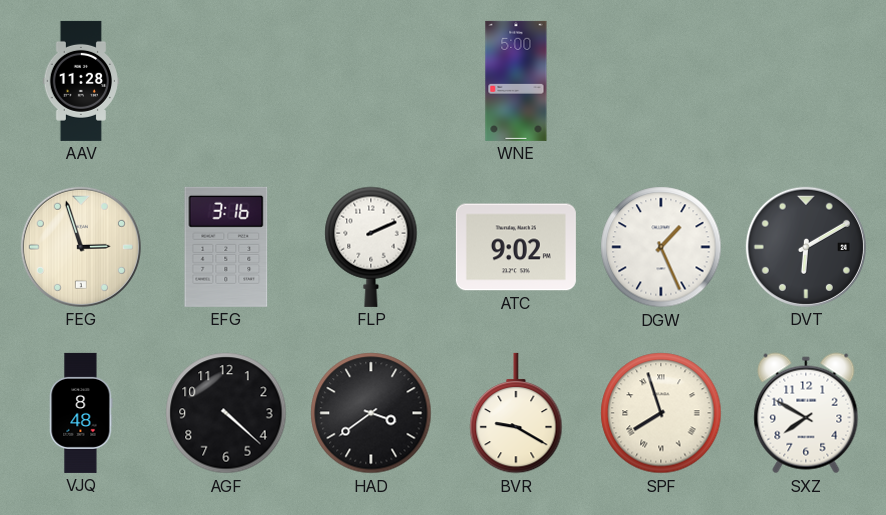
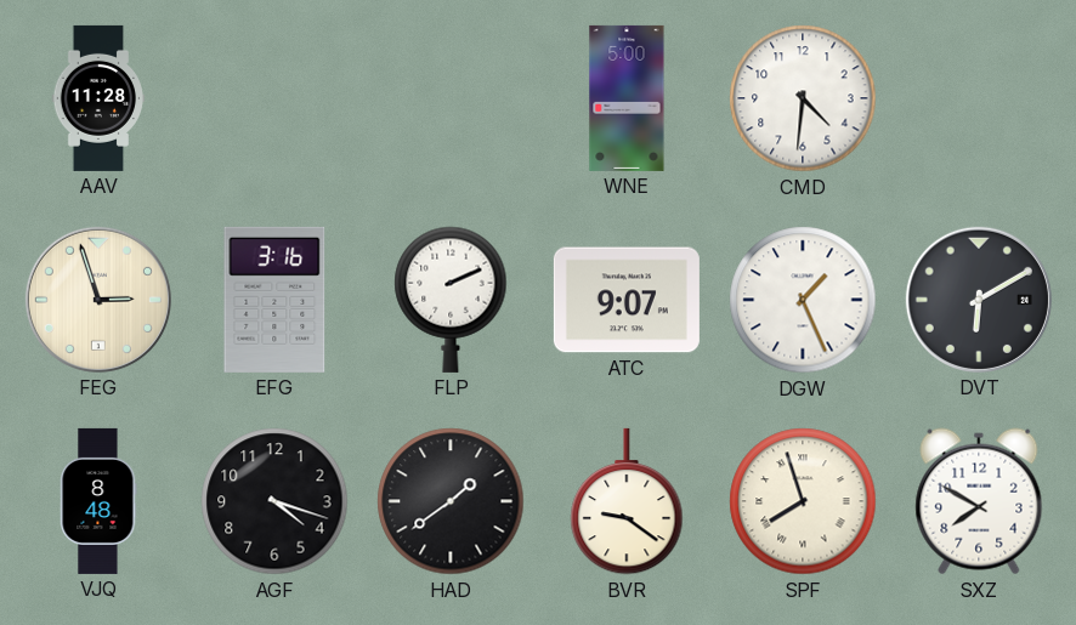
CMD: none -> 4:31
ATC: 9:02 -> 9:07
AGF: 4:22 -> 4:18
HAD: 3:39 -> 1:39
BVR: 9:20 -> 9:21
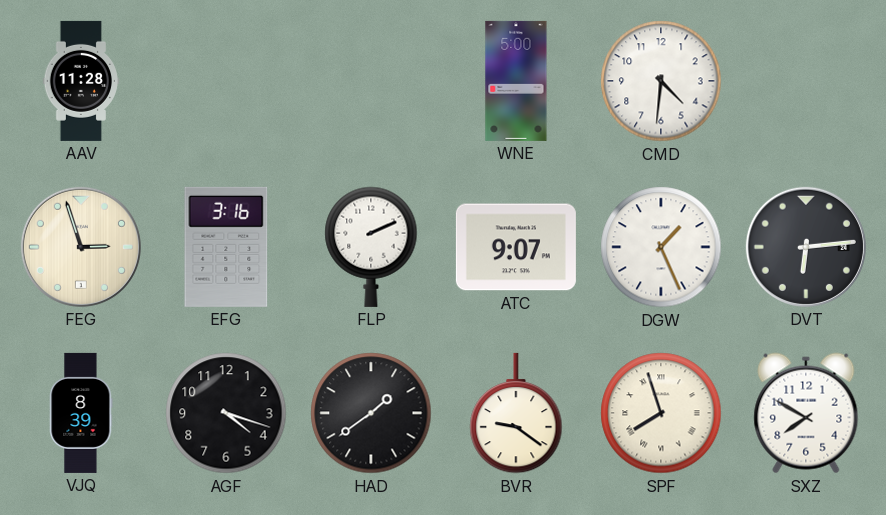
DVT: 6:10 -> 6:14
VJQ: 8:48 -> 8:39
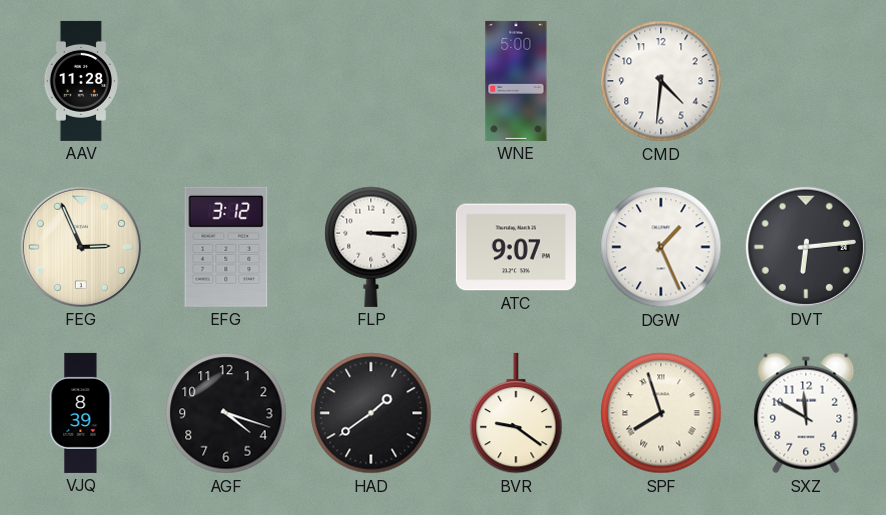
FEG: 2:57 -> 2:56
EFG: 3:16 -> 3:12
FLP: 2:11 -> 3:15
SXZ: 7:50 -> 11:50
